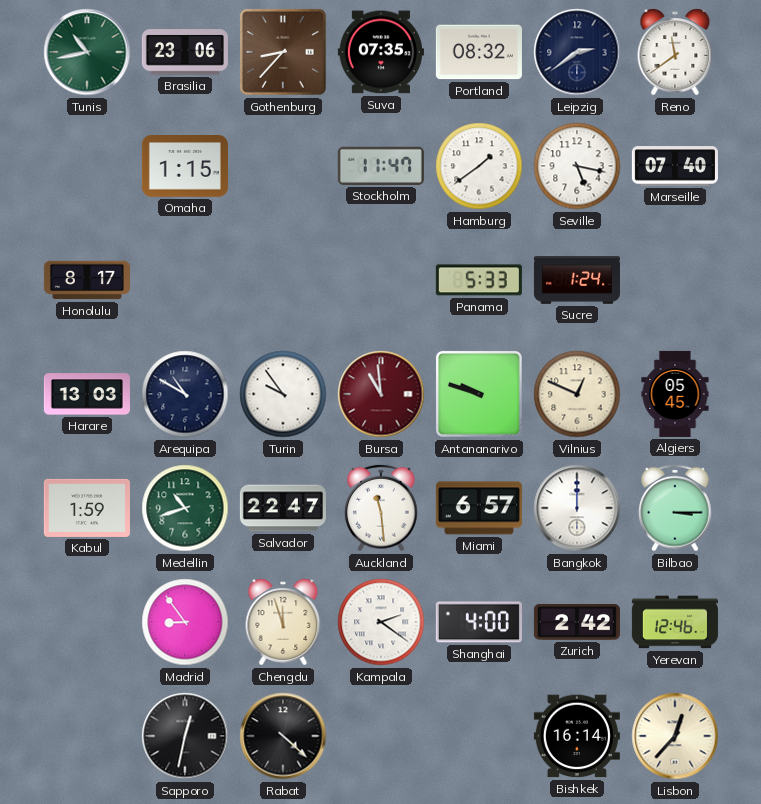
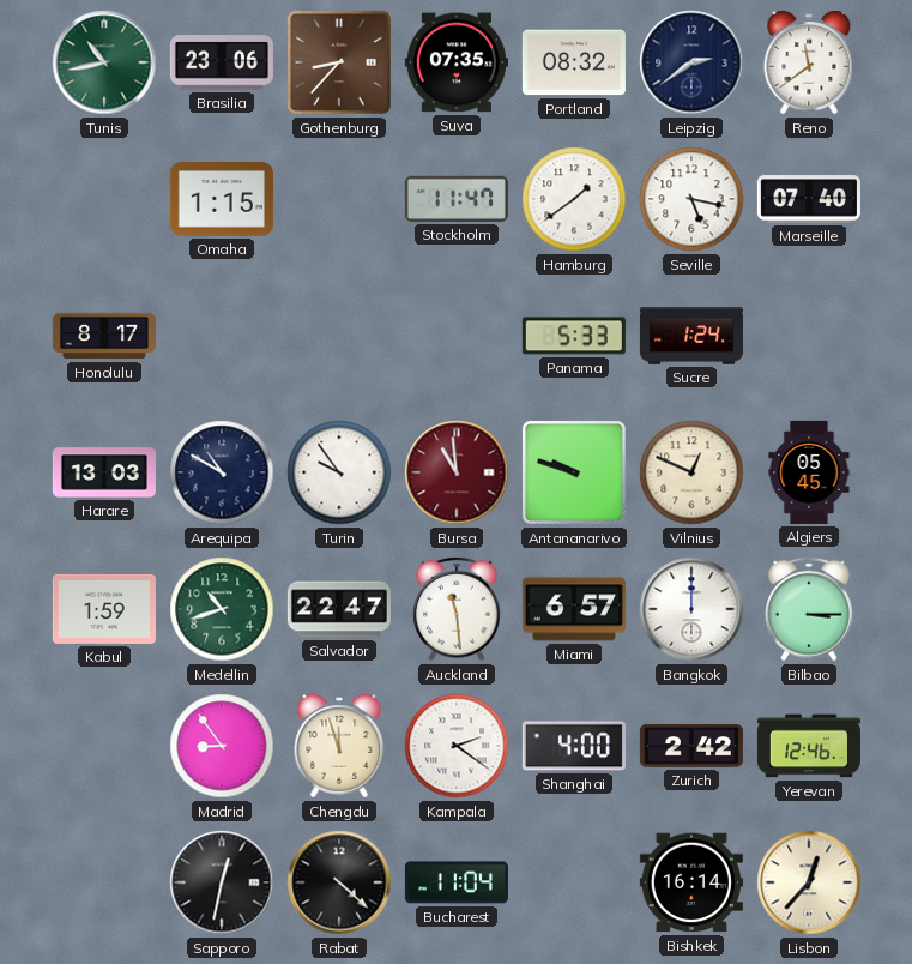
Bucharest: none -> 11:04
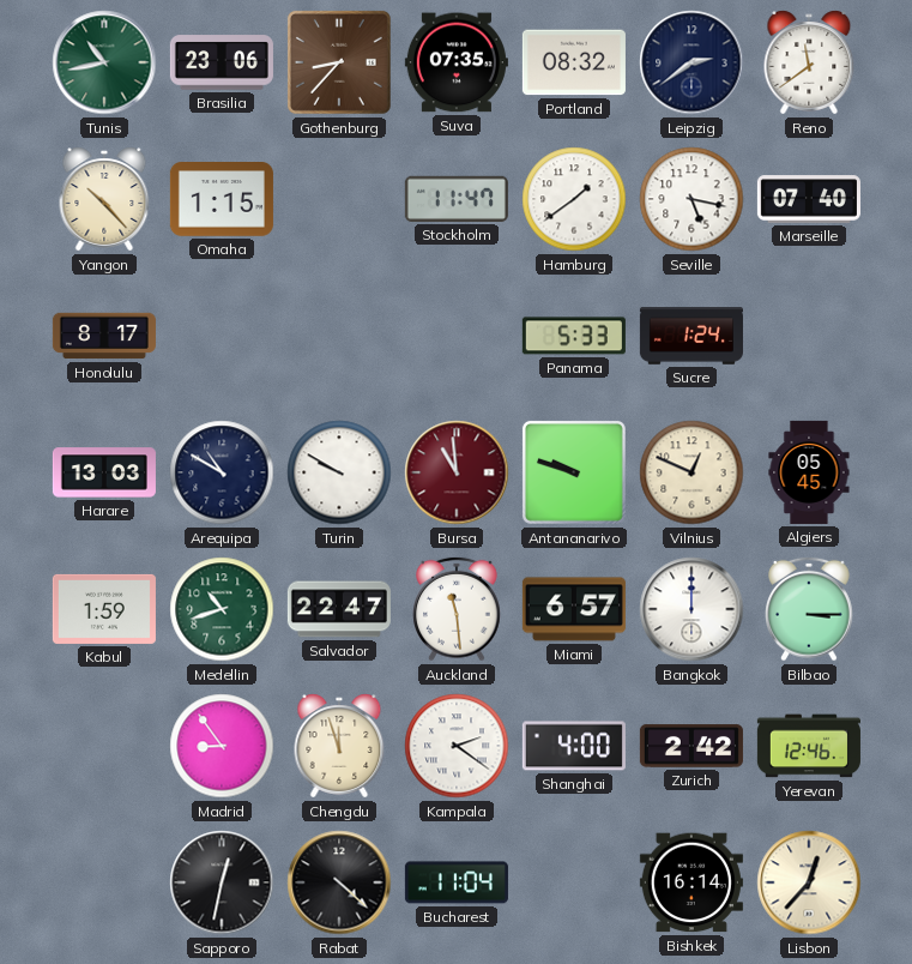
Yangon: none -> 10:23
Turin: 9:54 -> 9:50
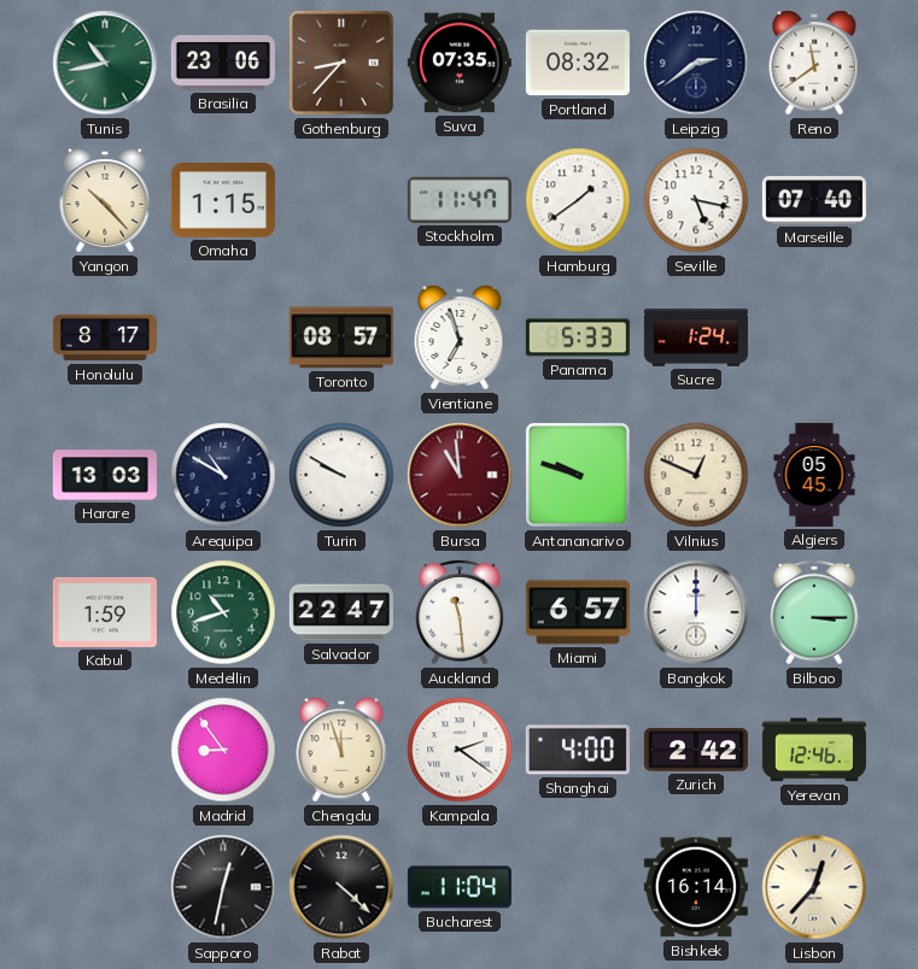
Toronto: none -> 08:57
Vientiane: none -> 6:57
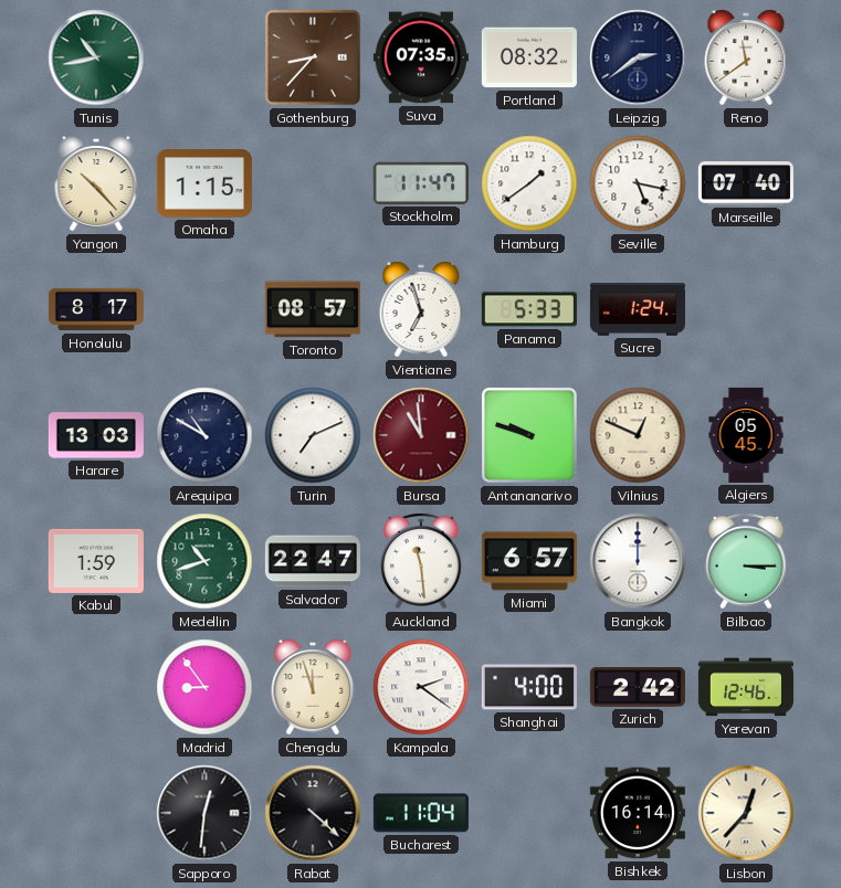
Brasilia: 23:06 -> none
Turin: 9:50 -> 7:11
Sapporo: 12:32 -> 12:31
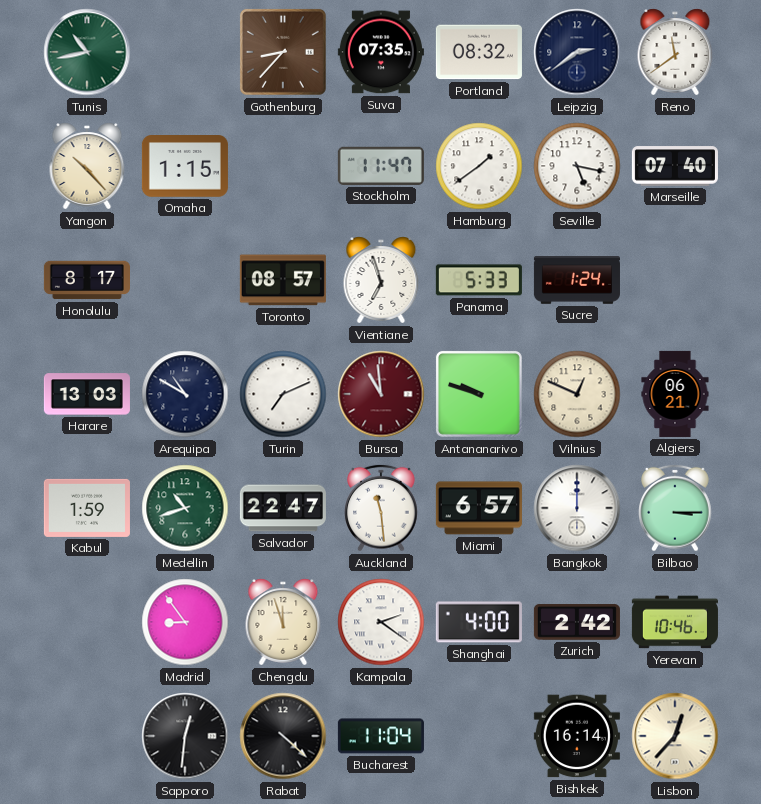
Algiers: 05:45 -> 06:21
Yerevan: 12:46 -> 10:46
